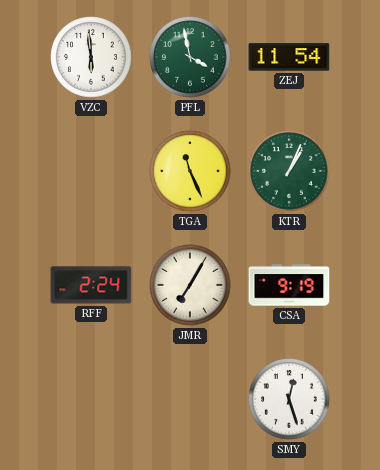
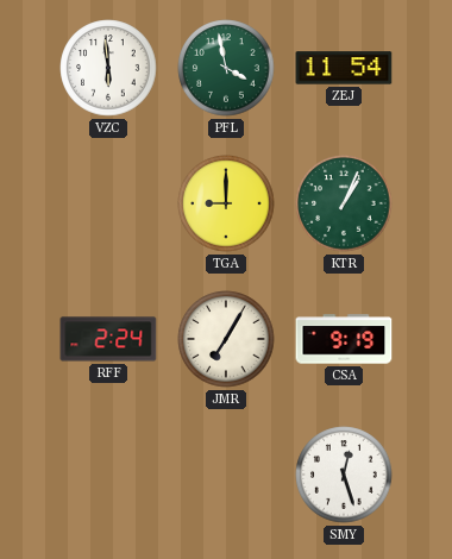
TGA: 11:26 -> 9:00
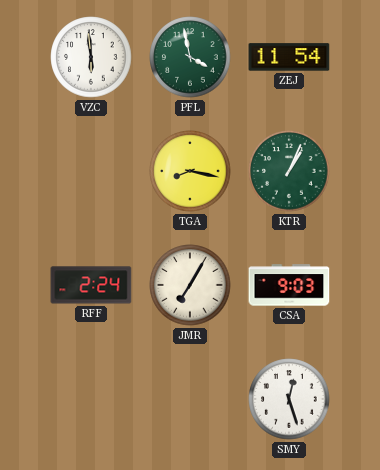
TGA: 9:00 -> 8:17
CSA: 9:19 -> 9:03
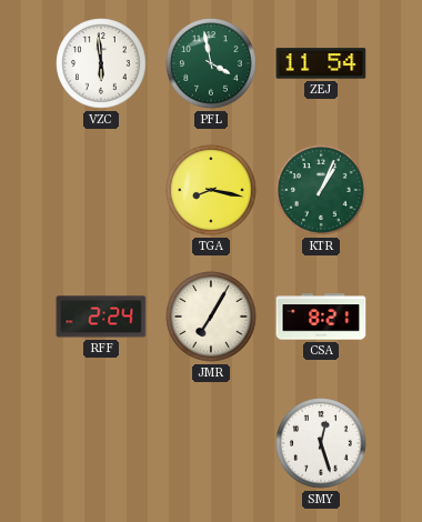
CSA: 9:03 -> 8:21
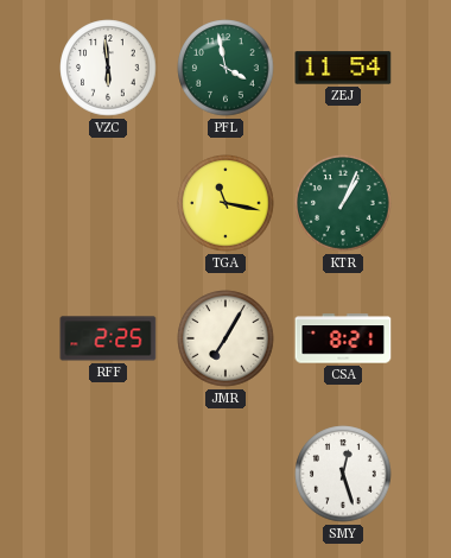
TGA: 8:17 -> 11:17
RFF: 2:24 -> 2:25
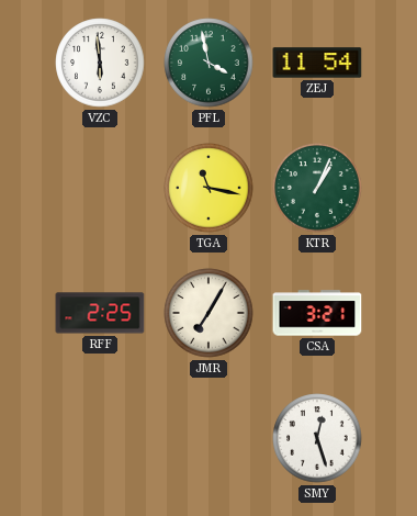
CSA: 8:21 -> 3:21
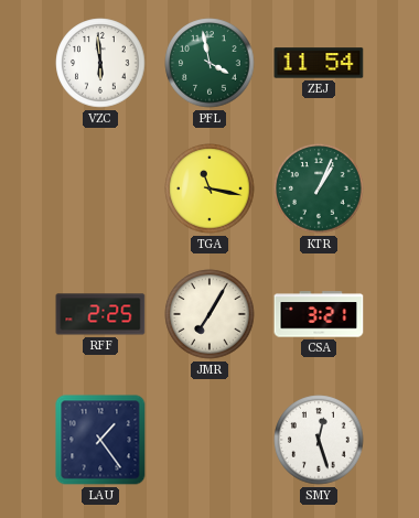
LAU: none -> 1:24
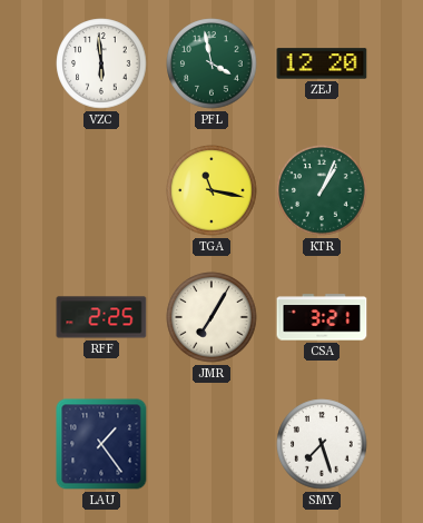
ZEJ: 11:54 -> 12:20
SMY: 12:27 -> 7:27
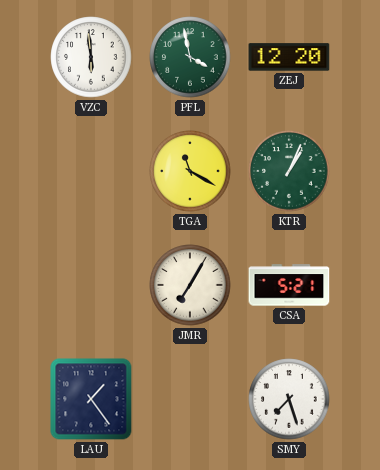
TGA: 11:17 -> 11:20
RFF: 2:25 -> none
CSA: 3:21 -> 5:21
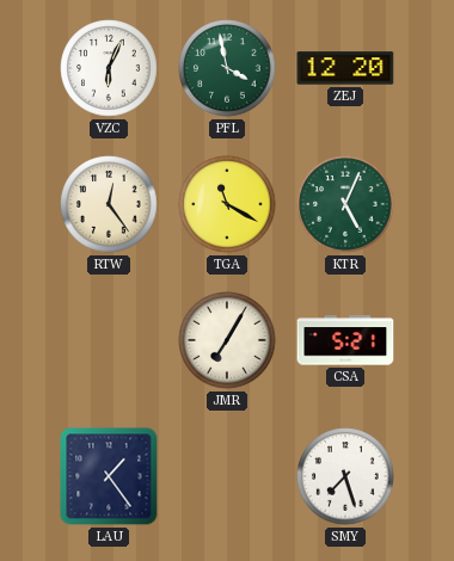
VZC: 5:59 -> 6:04
RTW: none -> 12:24
KTR: 1:04 -> 5:04
